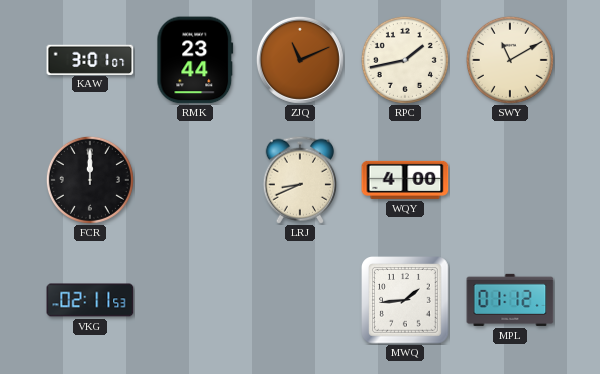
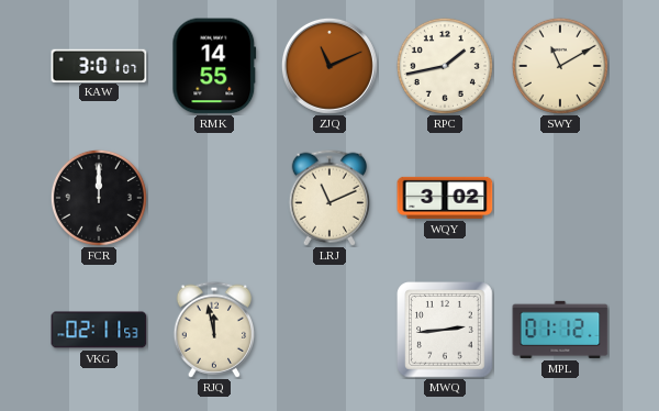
RMK: 23:44 -> 14:55
LRJ: 8:41 -> 11:11
WQY: 4:00 -> 3:02
RJQ: none -> 11:58
MWQ: 1:44 -> 2:44
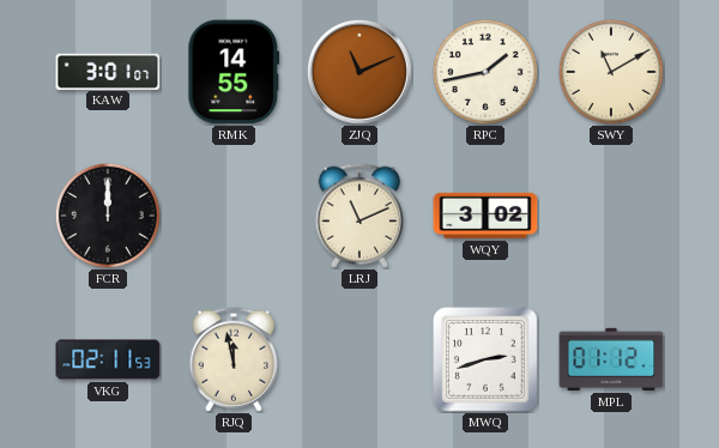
MWQ: 2:44 -> 2:42
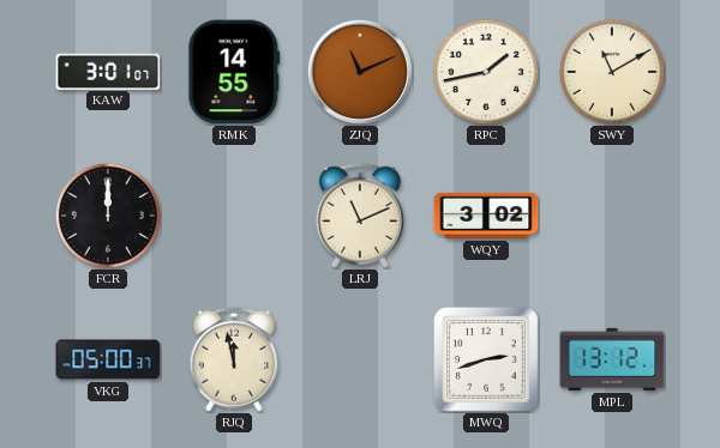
VKG: 02:11 -> 05:00
MPL: 01:12 -> 13:12
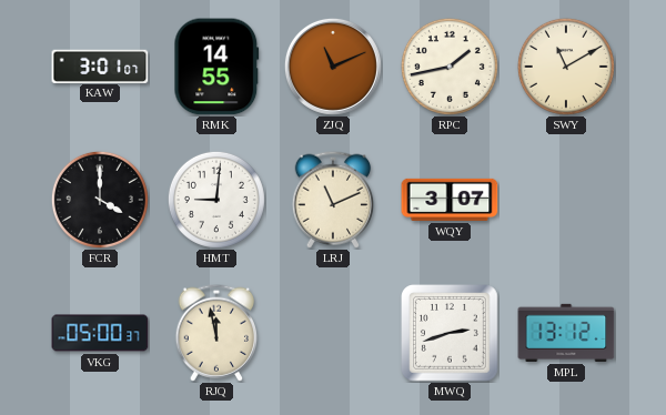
FCR: 12:00 -> 4:00
HMT: none -> 9:01
WQY: 3:02 -> 3:07
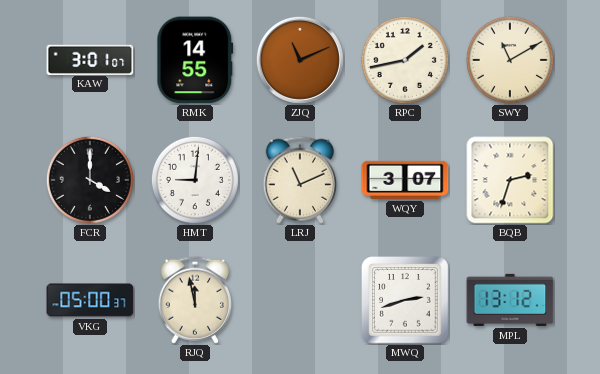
BQB: none -> 2:33
